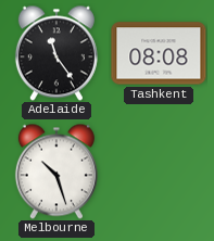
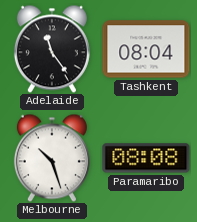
Tashkent: 08:08 -> 08:04
Paramaribo: none -> 08:08
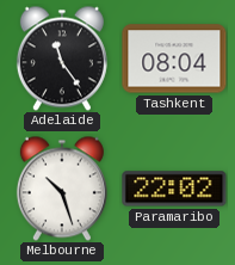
Paramaribo: 08:08 -> 22:02
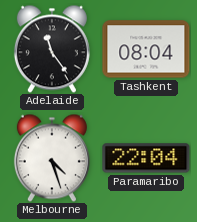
Melbourne: 10:27 -> 4:27
Paramaribo: 22:02 -> 22:04
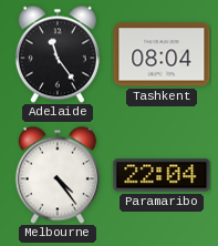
Melbourne: 4:27 -> 4:24
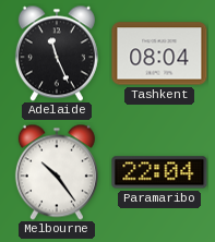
Adelaide: 11:24 -> 11:26
Melbourne: 4:24 -> 10:24
